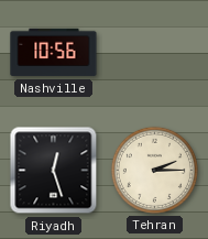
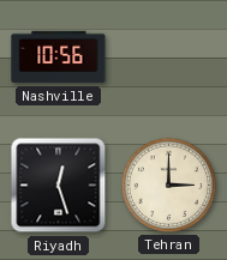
Tehran: 2:15 -> 3:00
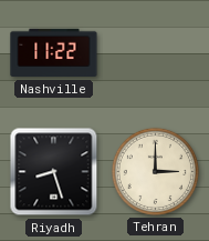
Nashville: 10:56 -> 11:22
Riyadh: 12:27 -> 8:27
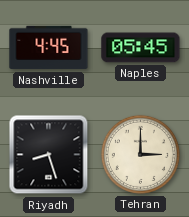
Nashville: 11:22 -> 4:45
Naples: none -> 05:45
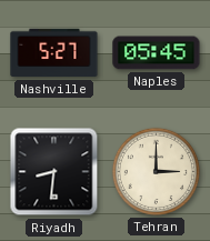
Nashville: 4:45 -> 5:27
Riyadh: 8:27 -> 8:31
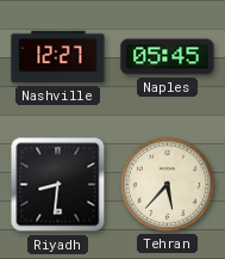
Nashville: 5:27 -> 12:27
Tehran: 3:00 -> 5:37
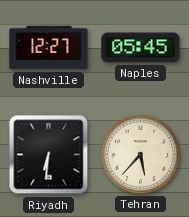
Riyadh: 8:31 -> 6:31
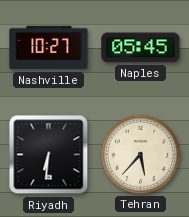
Nashville: 12:27 -> 10:27
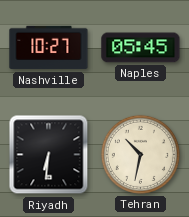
Tehran: 5:37 -> 10:32
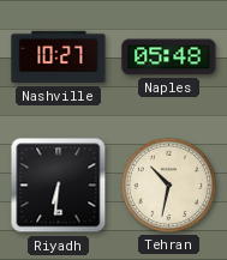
Naples: 05:45 -> 05:48
